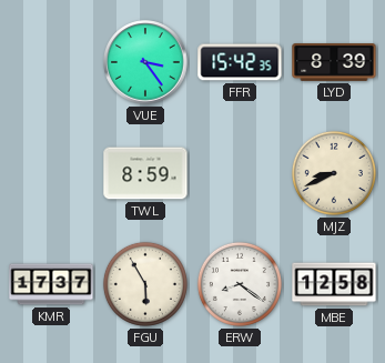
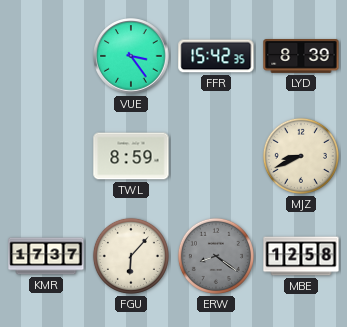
FGU: 5:55 -> 6:07
ERW dial: white -> grey
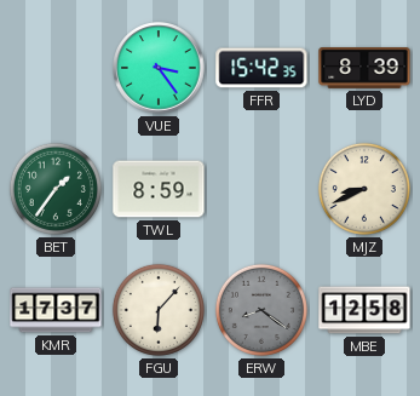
BET: none -> 1:36
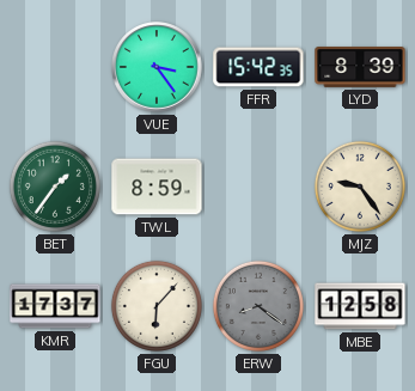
MJZ: 8:41 -> 9:24
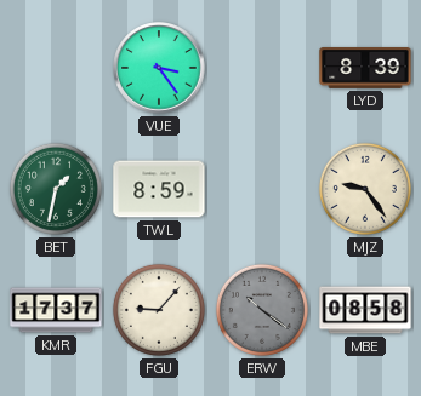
FFR: 15:42 -> none
BET: 1:36 -> 1:32
FGU: 6:07 -> 9:07
ERW: 8:21 -> 10:21
MBE: 12:58 -> 08:58
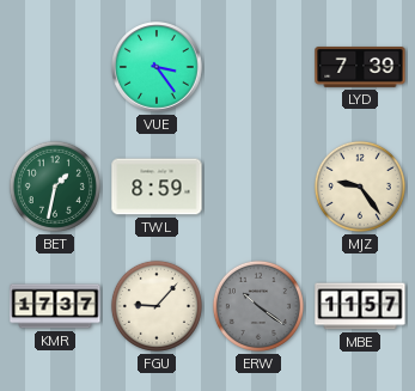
LYD: 8:39 -> 7:39
MBE: 08:58 -> 11:57
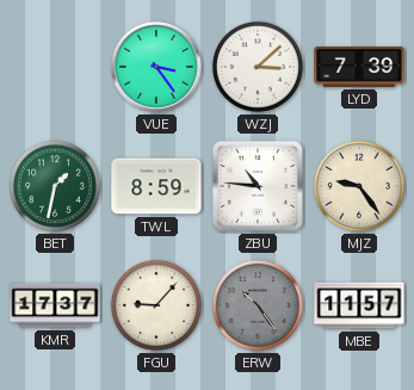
WZJ: none -> 3:08
ZBU: none -> 10:46
ERW: 10:21 -> 10:24
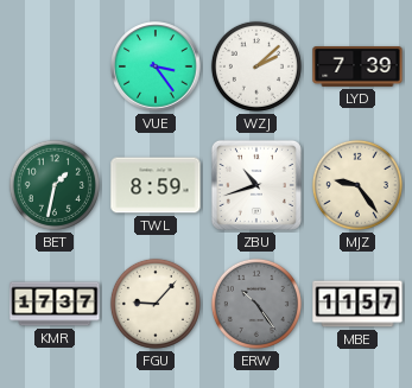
WZJ: 3:08 -> 2:08
ZBU: 10:46 -> 10:42
